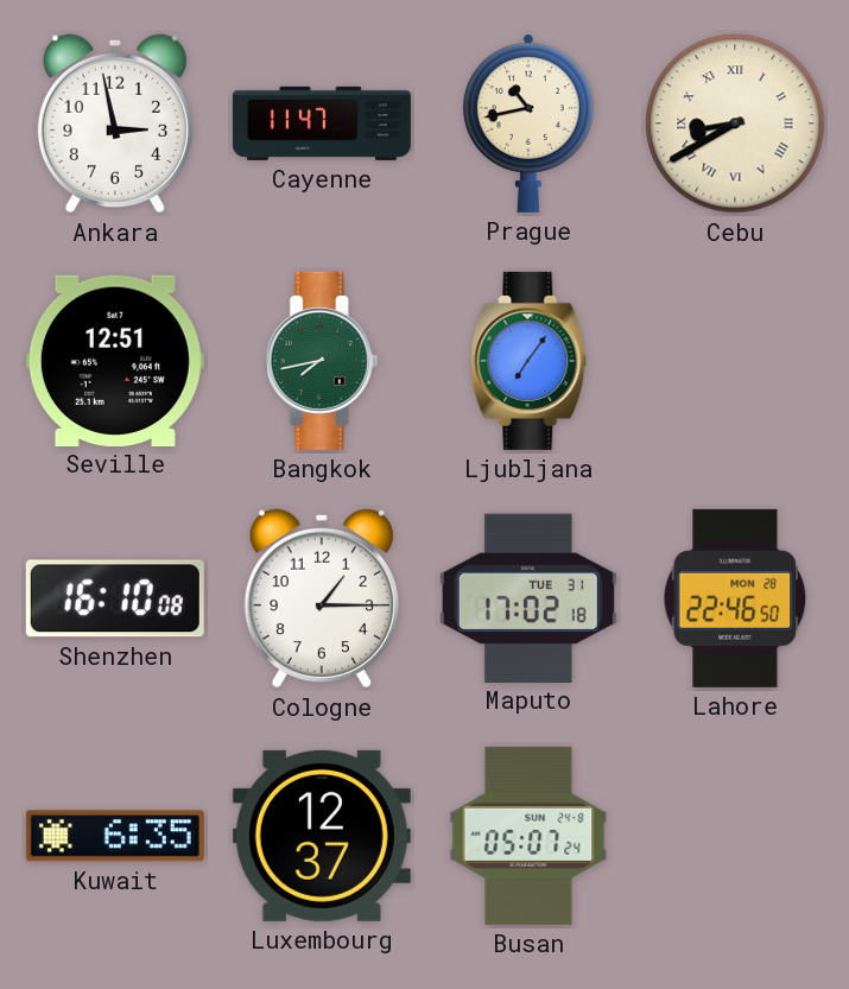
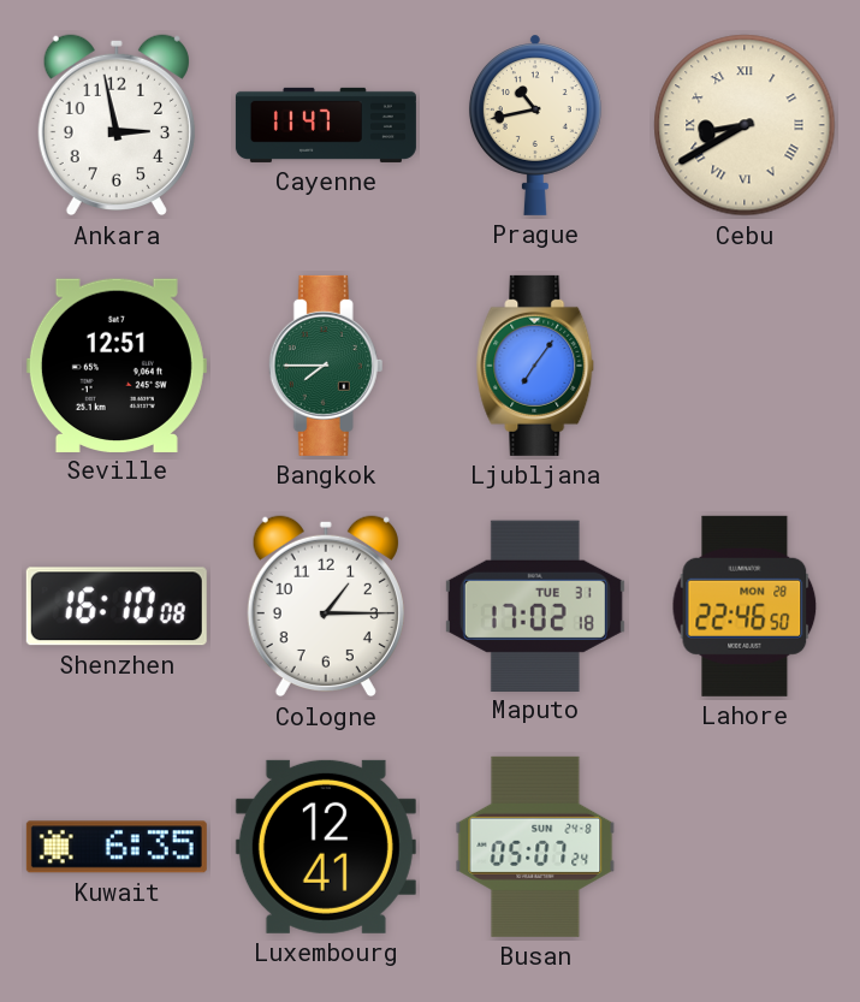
Bangkok: 7:43 -> 7:45
Luxembourg: 12:37 -> 12:41
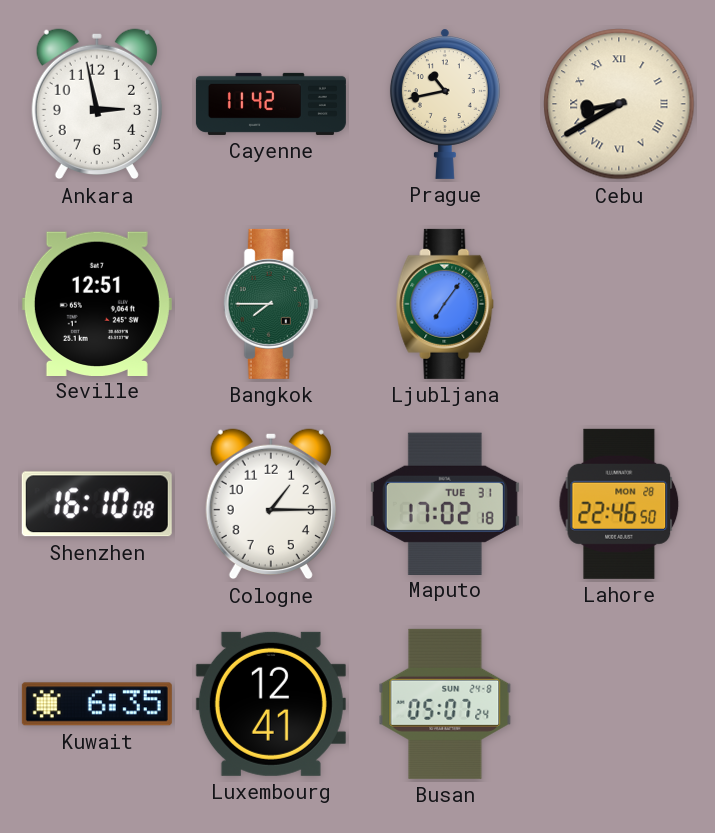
Cayenne: 11:47 -> 11:42
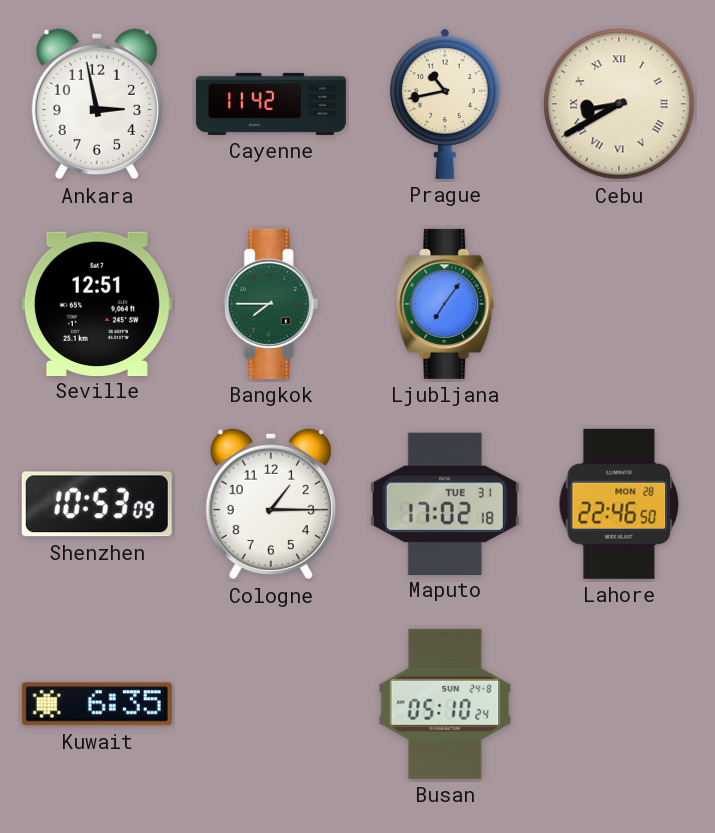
Shenzhen: 16:10 -> 10:53
Luxembourg: 12:41 -> none
Busan: 05:07 -> 05:10
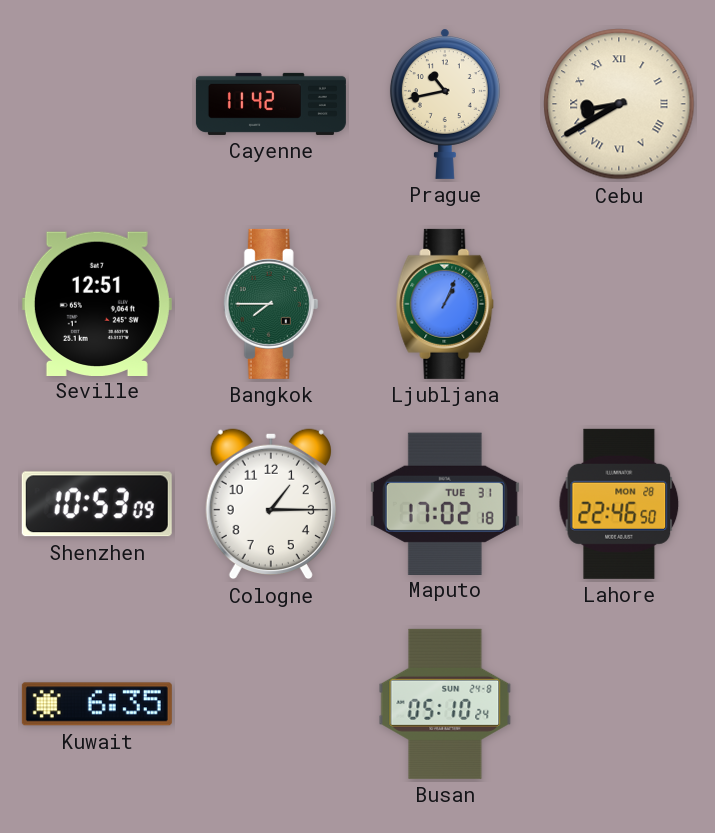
Ankara: 2:58 -> none
Ljubljana: 7:06 -> 1:04
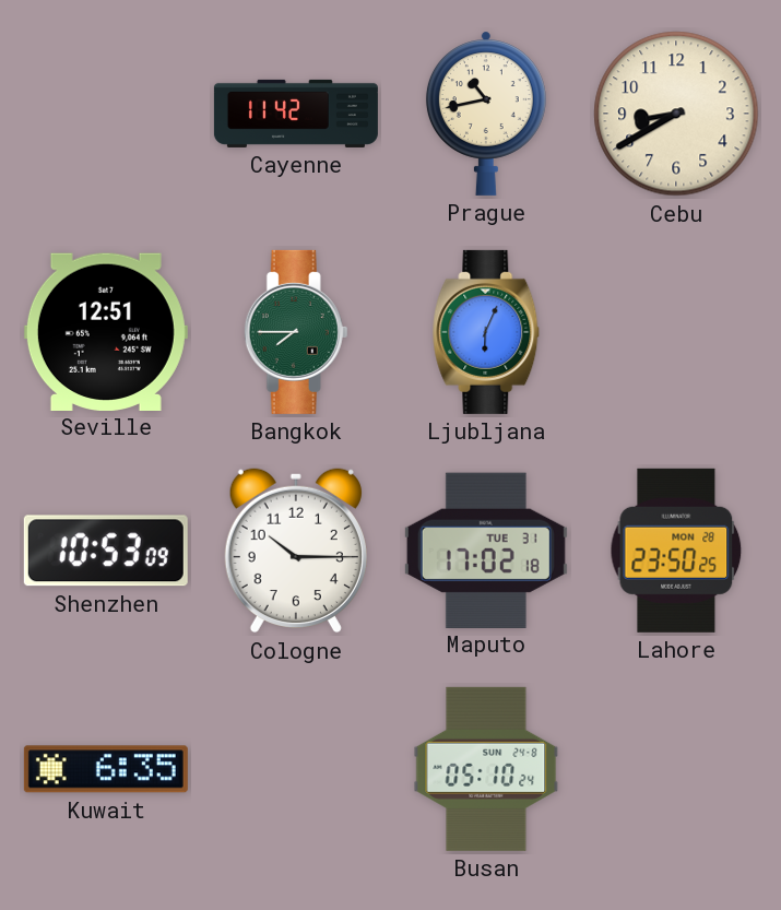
Cebu numerals: Roman -> Arabic
Ljubljana: 1:04 -> 6:04
Cologne: 1:15 -> 10:15
Lahore: 22:46 -> 23:50
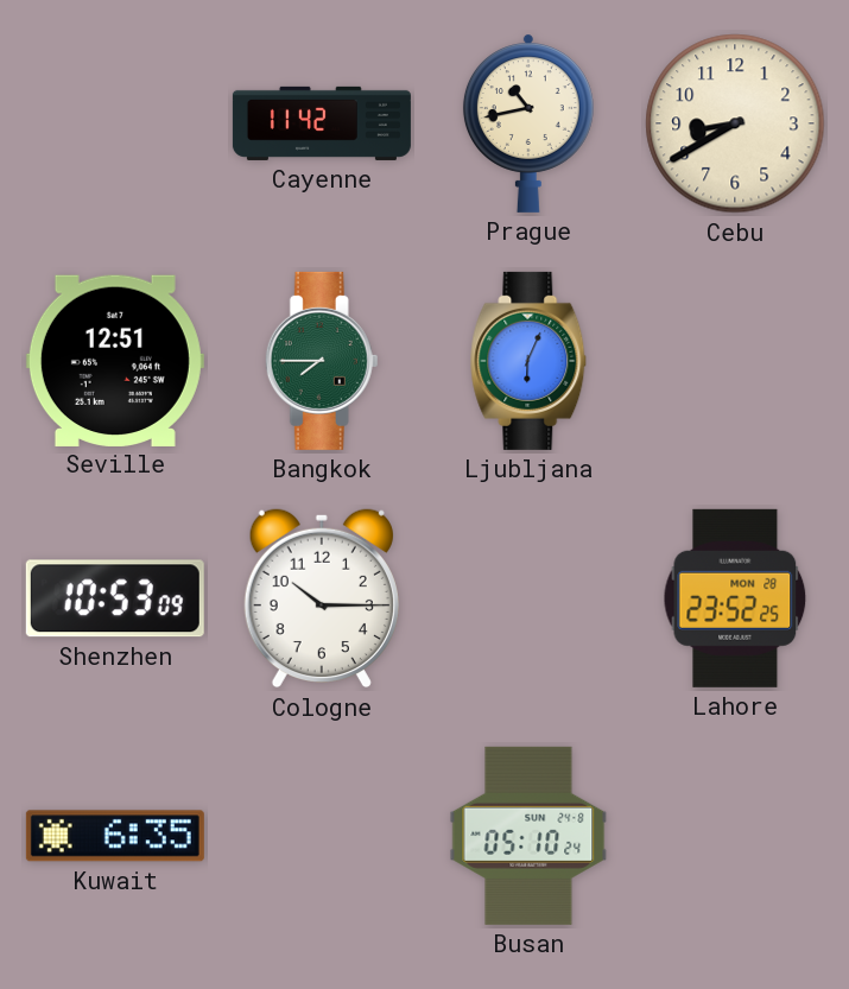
Maputo: 17:02 -> none
Lahore: 23:50 -> 23:52
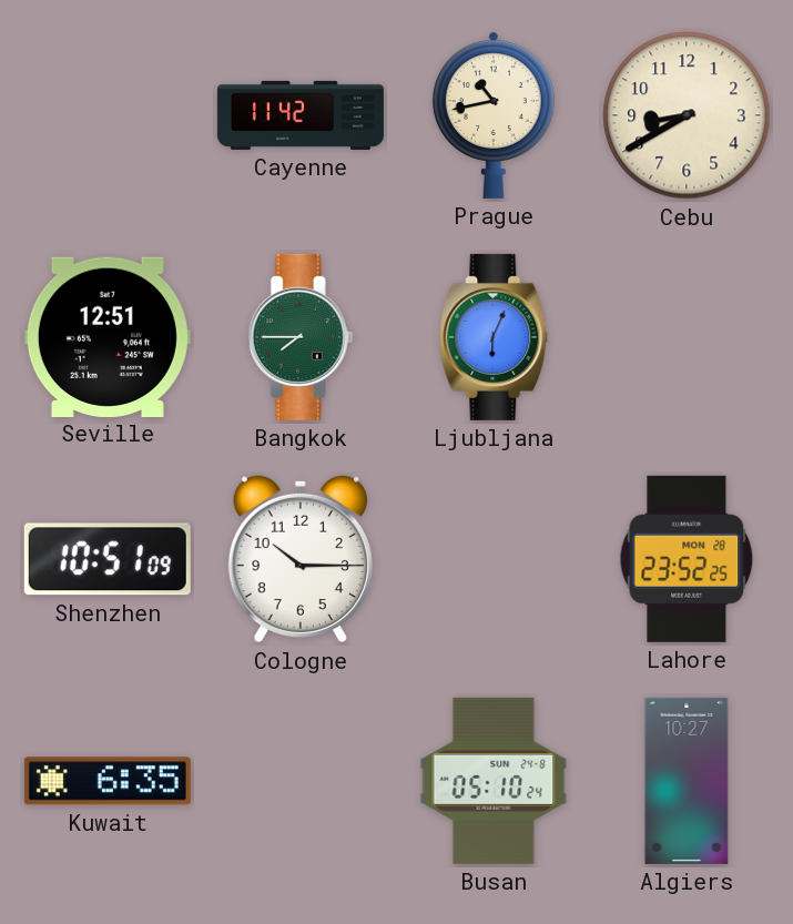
Shenzhen: 10:53 -> 10:51
Algiers: none -> 10:27
